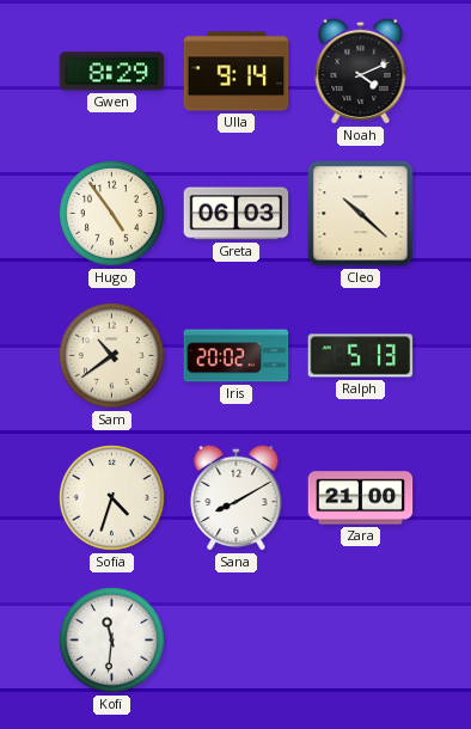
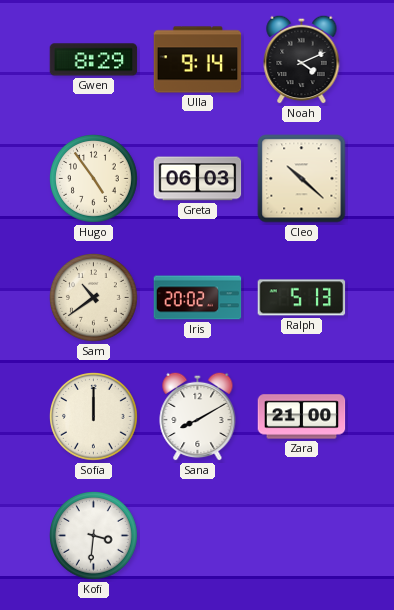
Sofia: 4:33 -> 12:00
Kofi: 11:31 -> 3:31
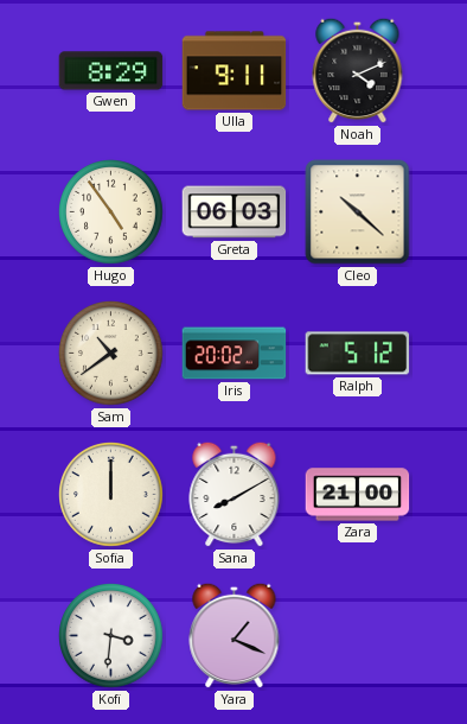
Ulla: 9:14 -> 9:11
Ralph: 5:13 -> 5:12
Yara: none -> 1:19
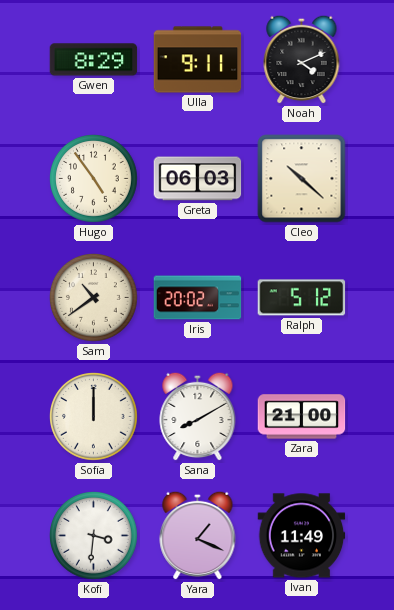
Ivan: none -> 11:49
